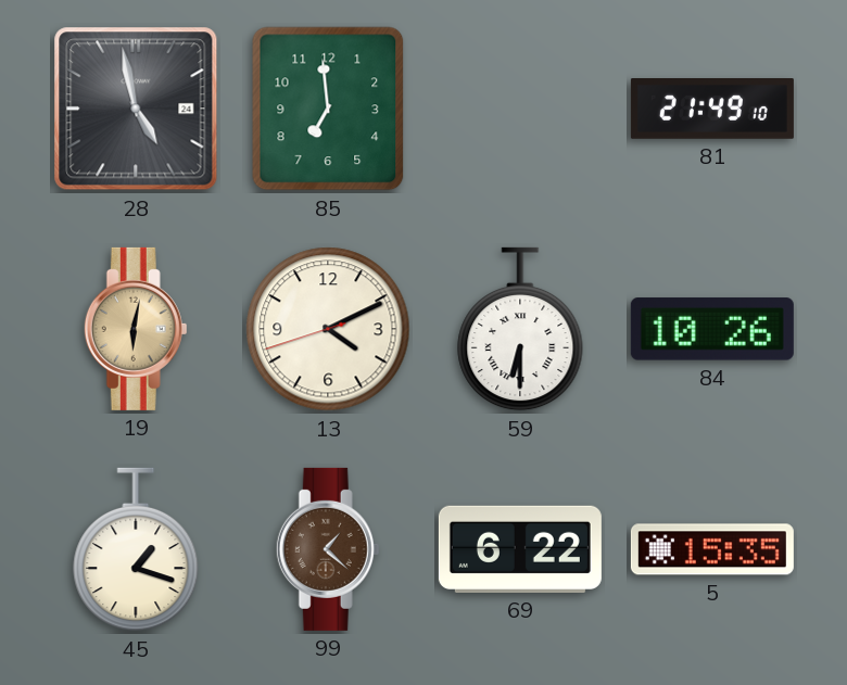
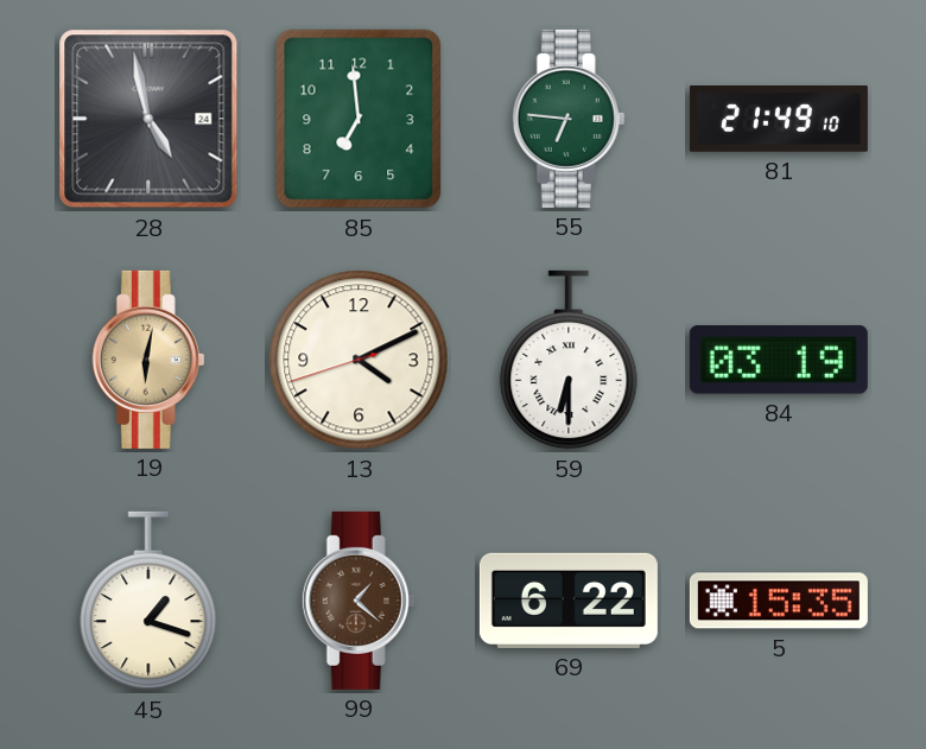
55: none -> 6:46
84: 10:26 -> 03:19
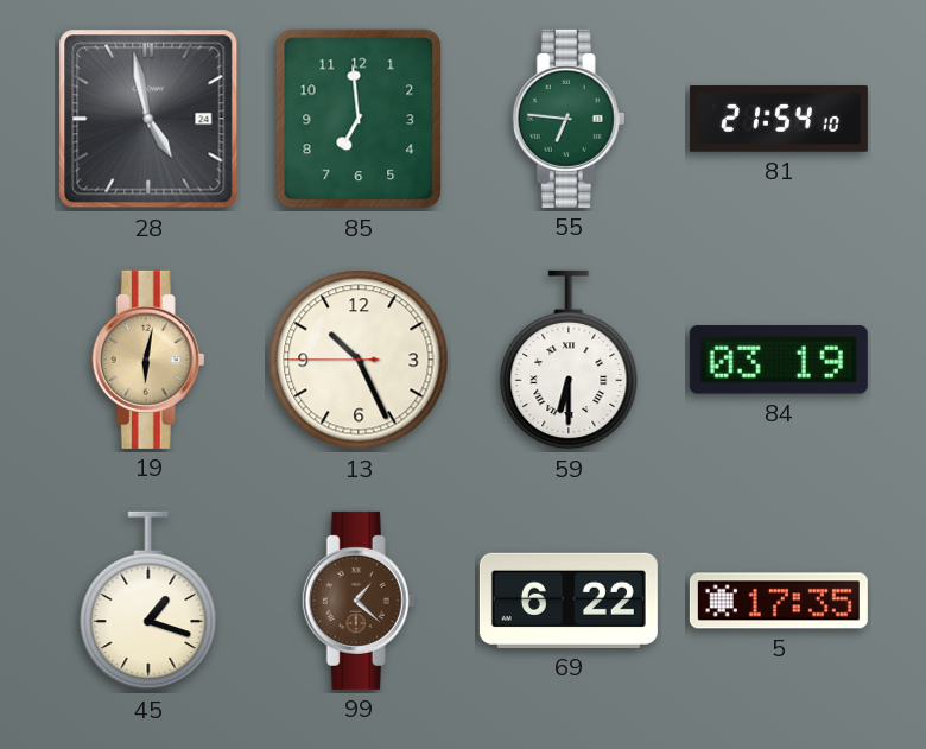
81: 21:49 -> 21:54
13: 4:10 -> 10:25
5: 15:35 -> 17:35
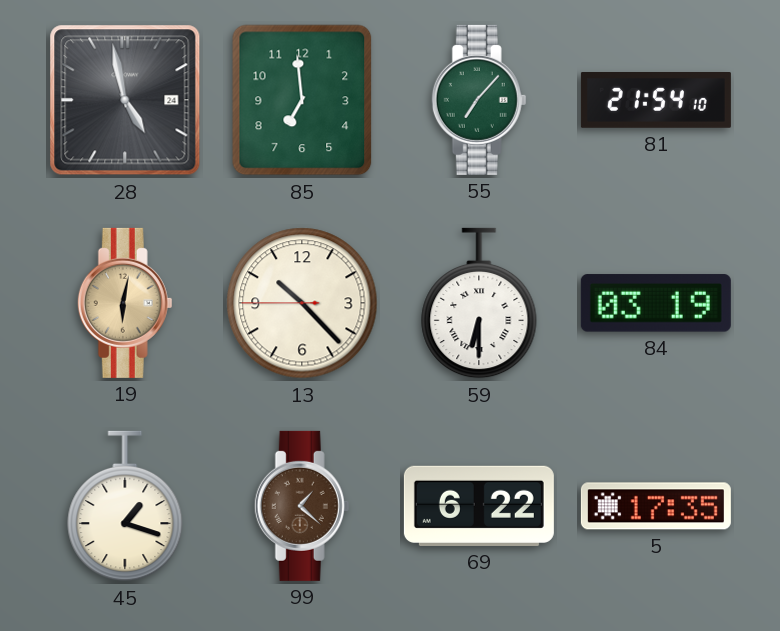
55: 6:46 -> 7:07
13: 10:25 -> 10:22
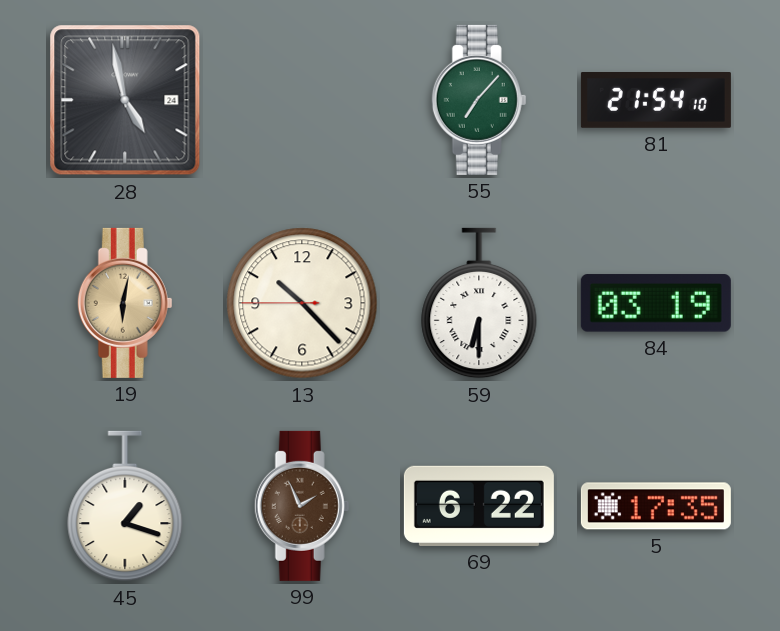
85: 6:59 -> none
99: 1:22 -> 1:56
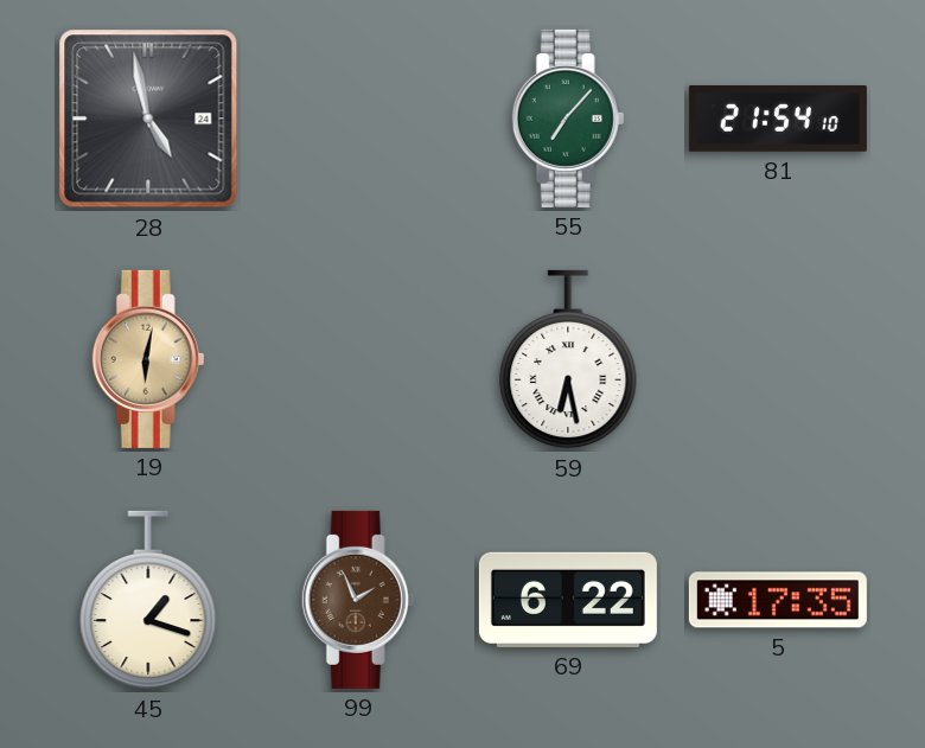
13: 10:22 -> none
59: 6:30 -> 6:28
84: 03:19 -> none
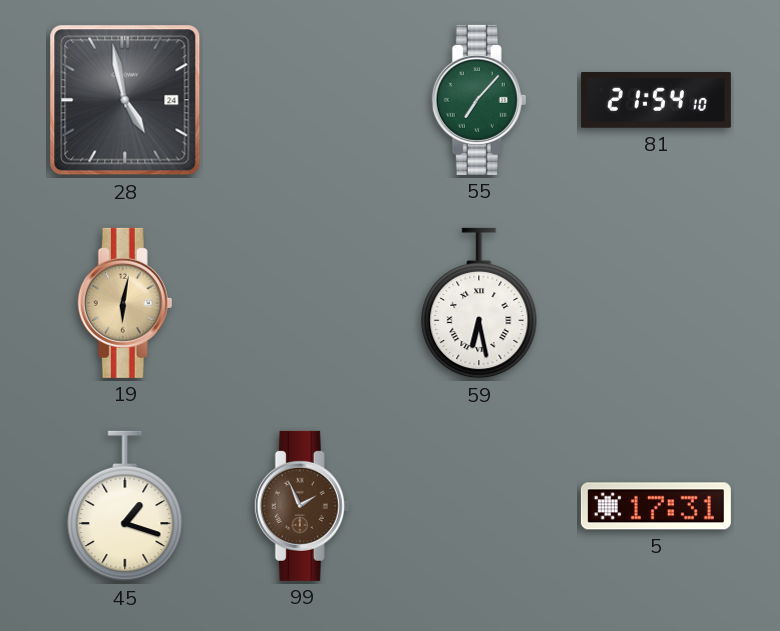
69: 6:22 -> none
5: 17:35 -> 17:31
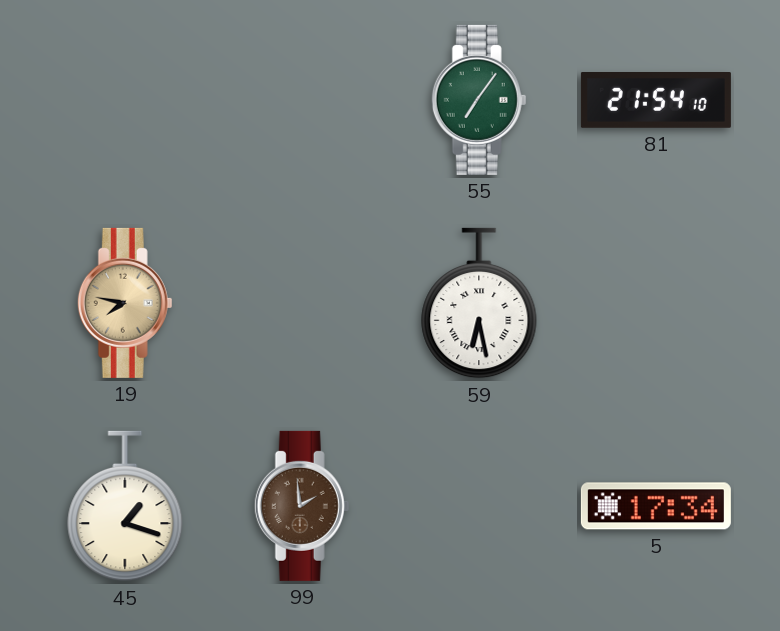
28: 4:58 -> none
55: 7:07 -> 7:06
19: 6:02 -> 7:47
99: 1:56 -> 1:59
5: 17:31 -> 17:34
